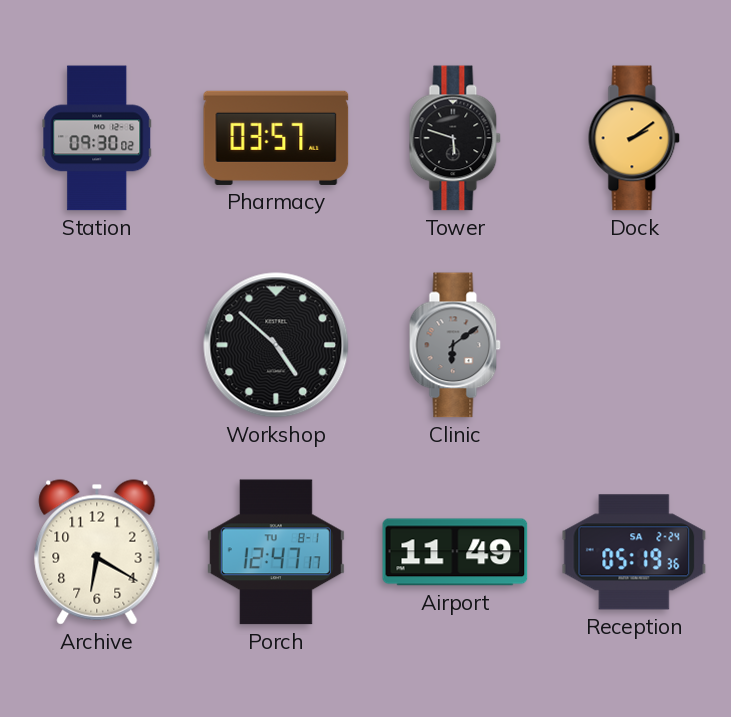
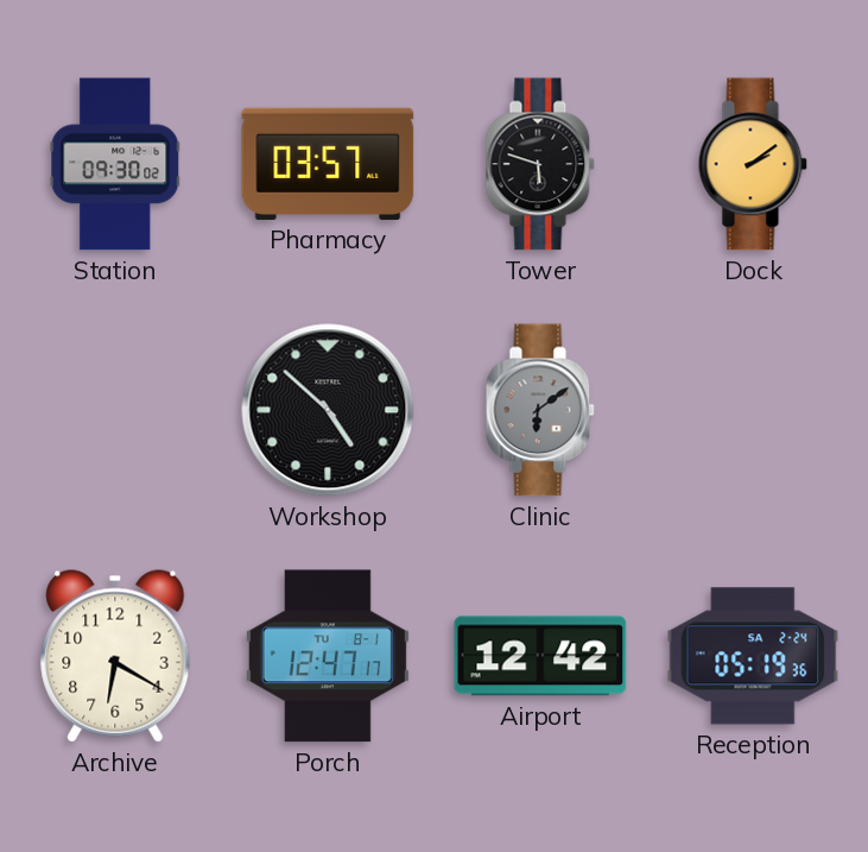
Airport: 11:49 -> 12:42
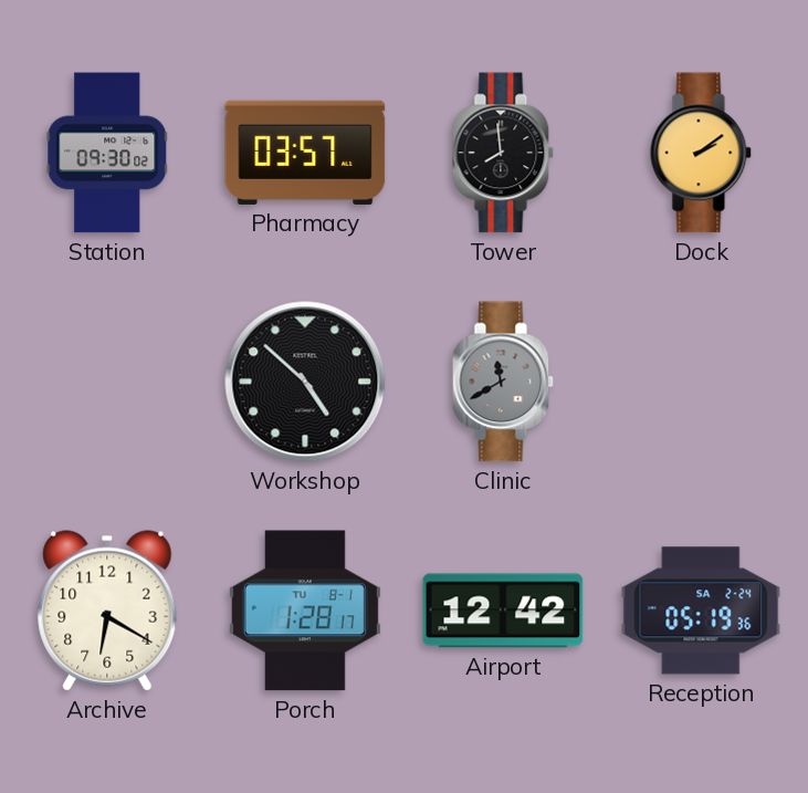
Tower: 5:48 -> 7:59
Clinic: 6:09 -> 11:40
Porch: 12:47 -> 1:28
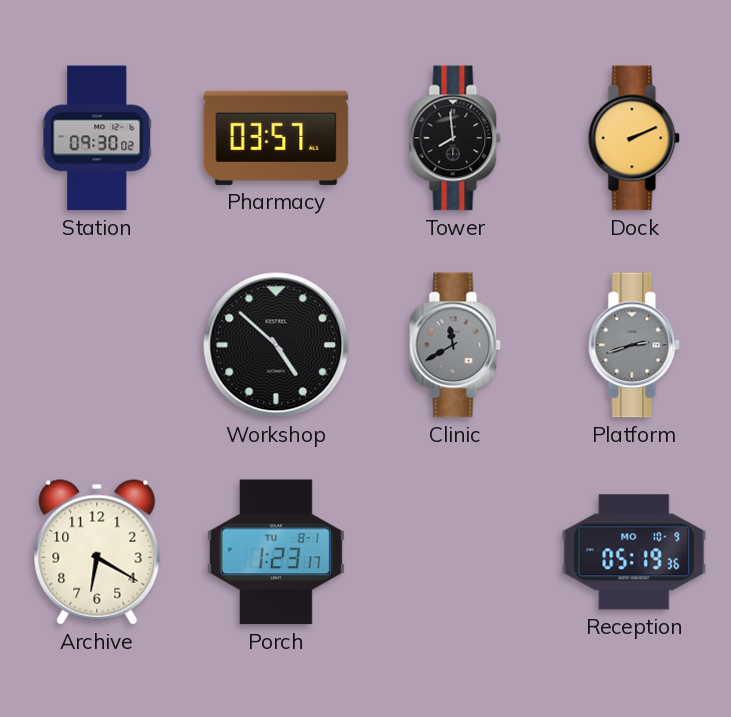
Dock: 2:09 -> 2:11
Platform: none -> 2:42
Porch: 1:28 -> 1:23
Airport: 12:42 -> none
Reception date: SA 2-24 -> MO 10-9
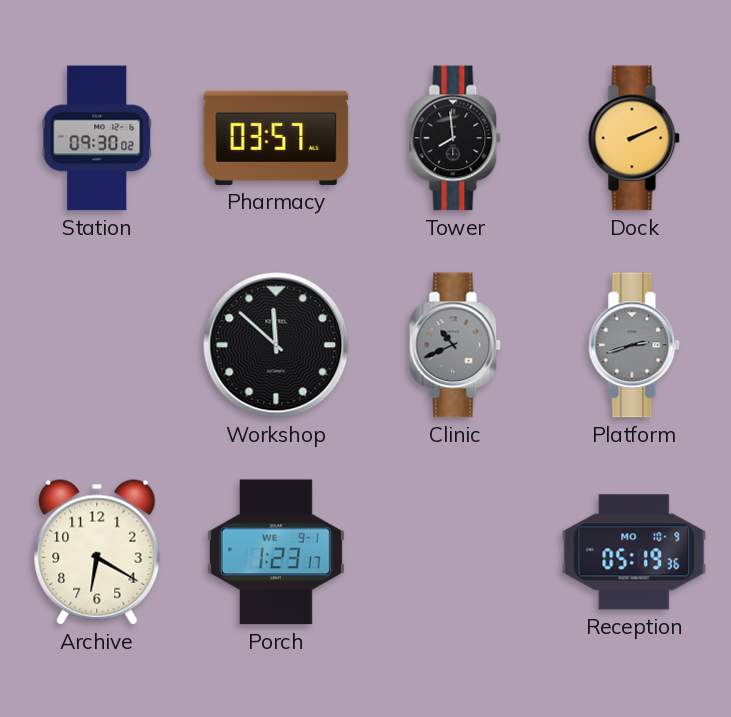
Workshop: 4:52 -> 11:52
Clinic: 11:40 -> 10:41
Porch date: TU 8-1 -> WE 9-1
